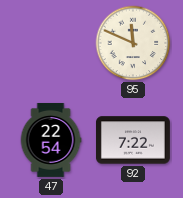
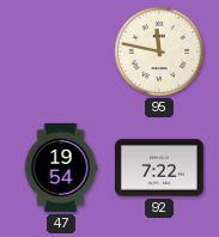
95: 11:49 -> 11:47
47: 22:54 -> 19:54
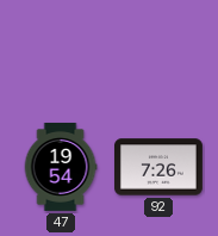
95: 11:47 -> none
92: 7:22 -> 7:26
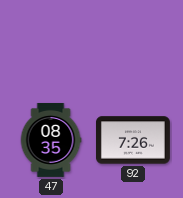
47: 19:54 -> 08:35
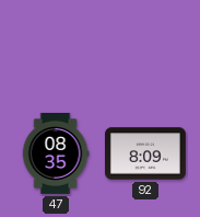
92: 7:26 -> 8:09
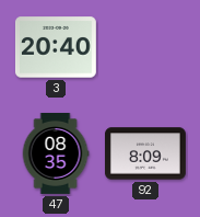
3: none -> 20:40
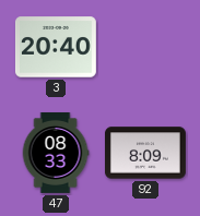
47: 08:35 -> 08:33
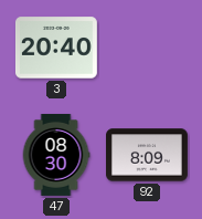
47: 08:33 -> 08:30
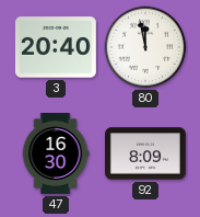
80: none -> 11:58
47: 08:30 -> 16:30
